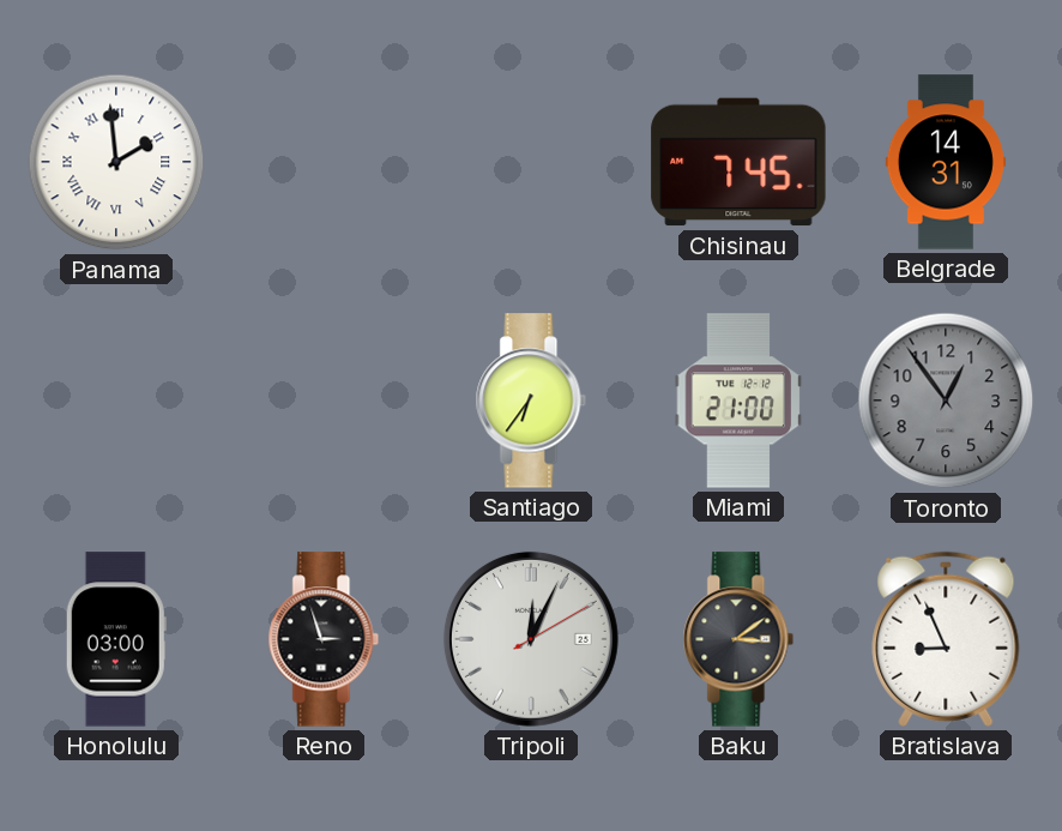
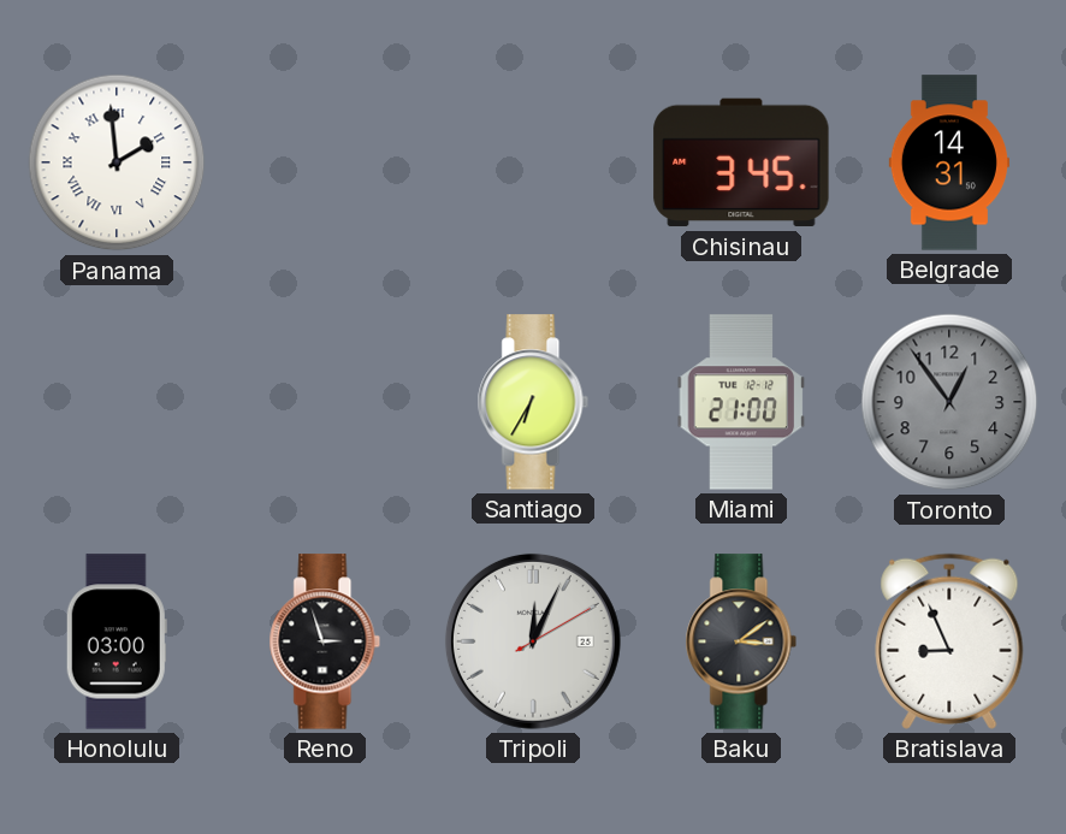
Chisinau: 7:45 -> 3:45
Santiago: 6:36 -> 6:35
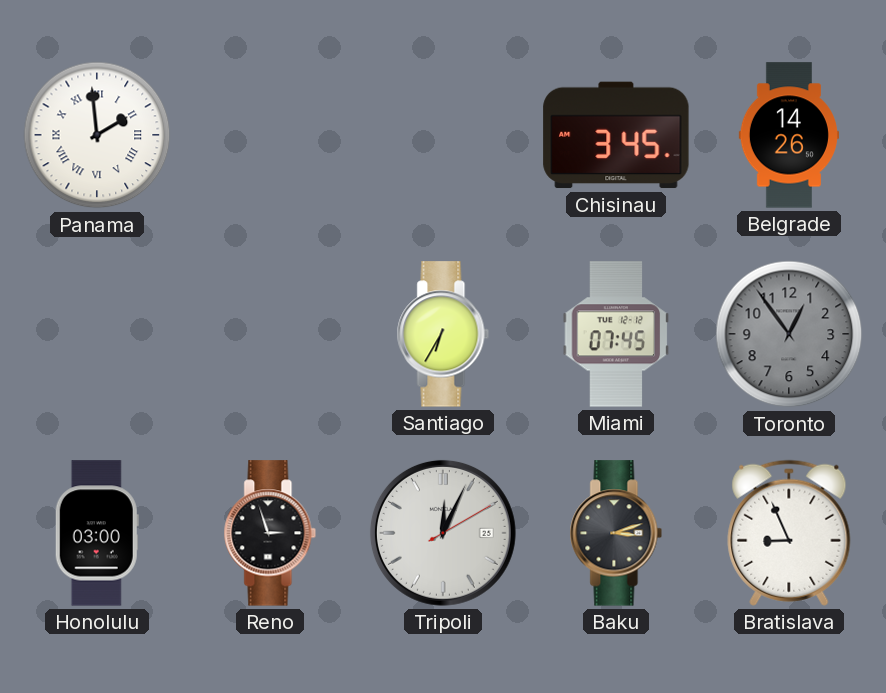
Belgrade: 14:31 -> 14:26
Miami: 21:00 -> 07:45
Baku: 3:09 -> 3:12
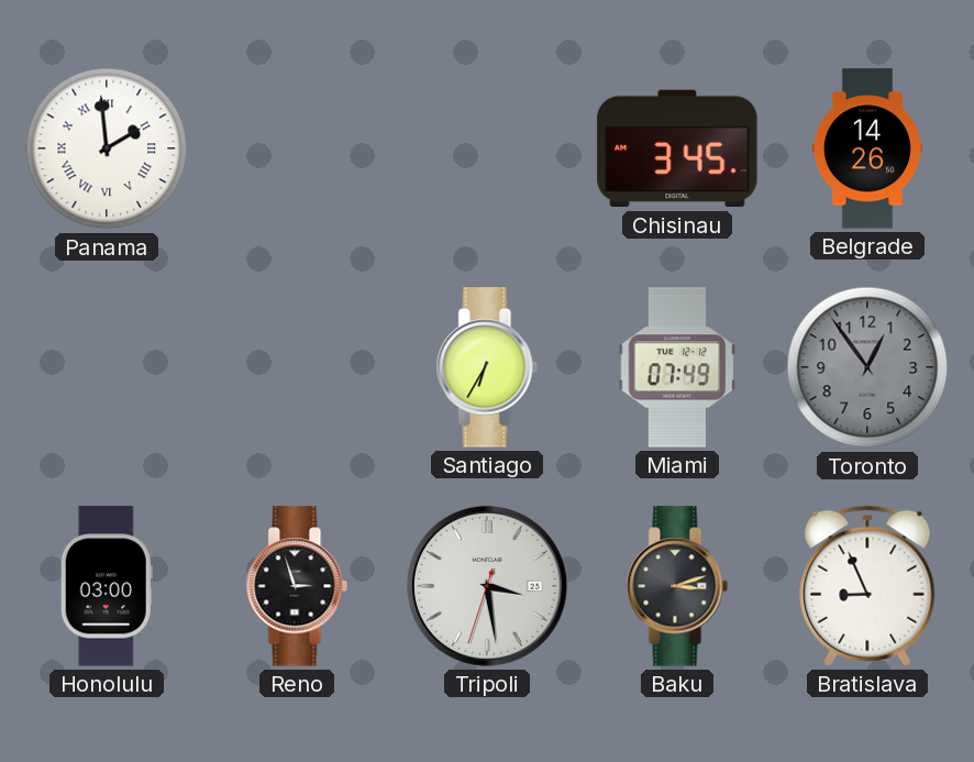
Miami: 07:45 -> 07:49
Tripoli: 12:04 -> 3:28
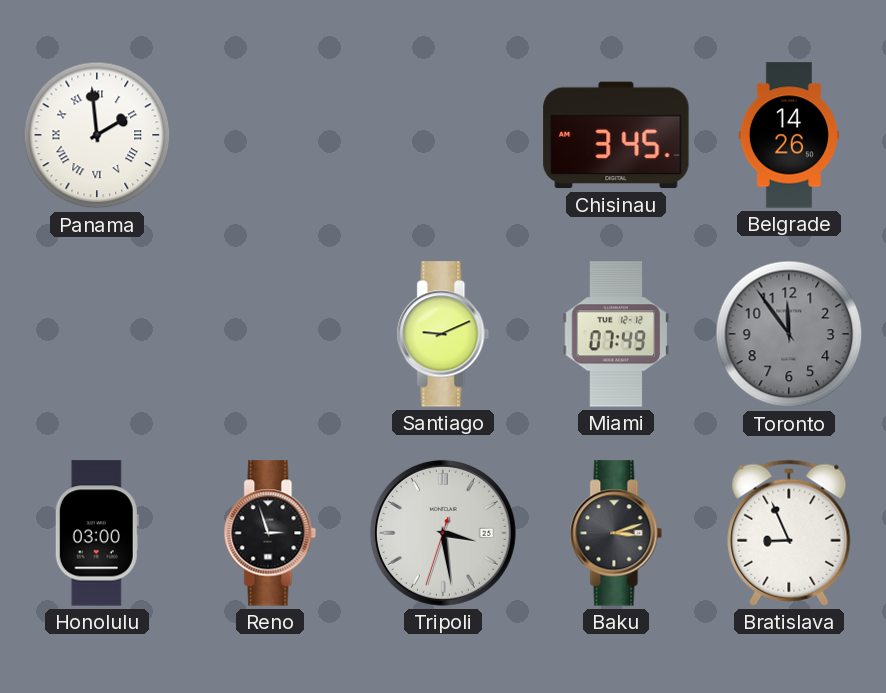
Santiago: 6:35 -> 9:11
Toronto: 12:54 -> 11:54
